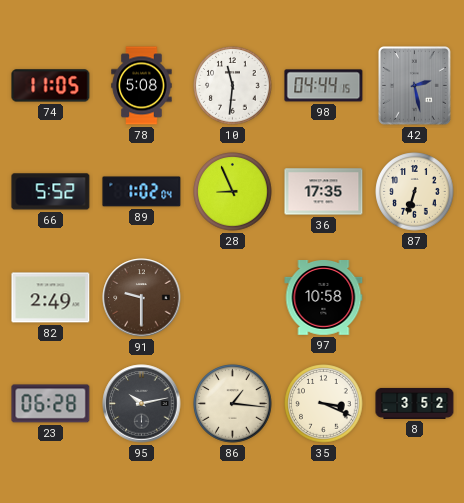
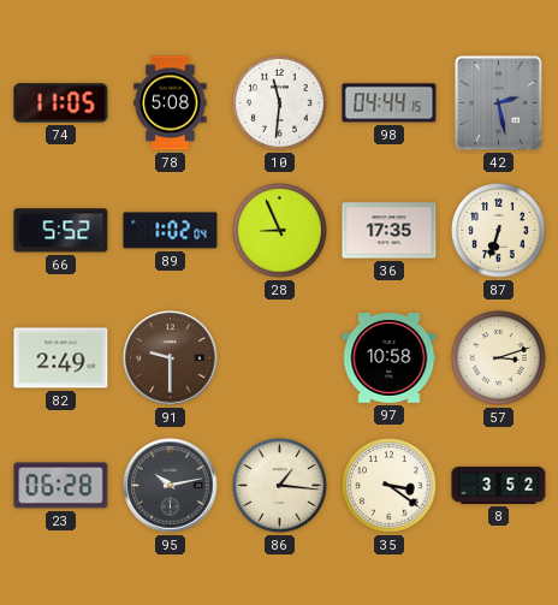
57: none -> 3:12
35: 3:19 -> 3:21
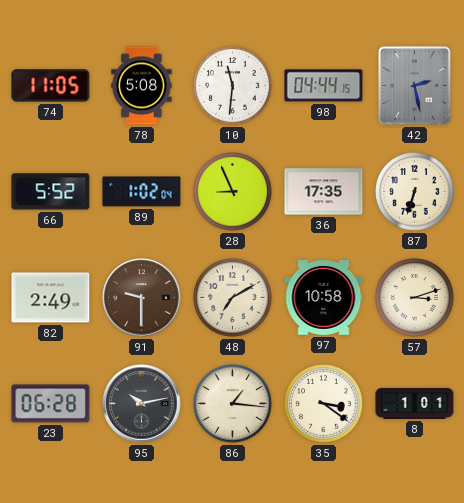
48: none -> 7:10
8: 3:52 -> 1:01
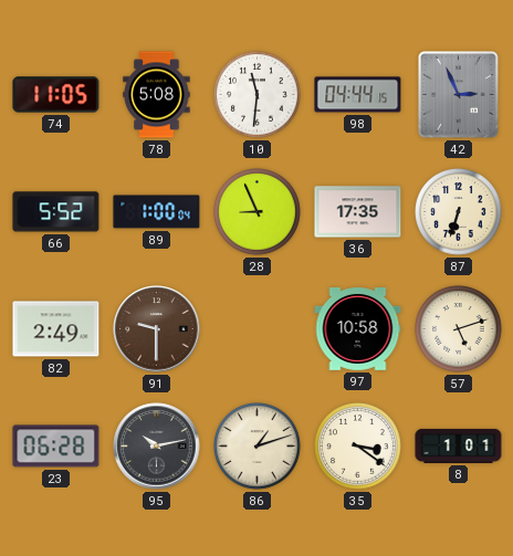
42: 2:28 -> 2:56
89: 1:02 -> 1:00
48: 7:10 -> none
57: 3:12 -> 5:12
86: 1:16 -> 1:12
